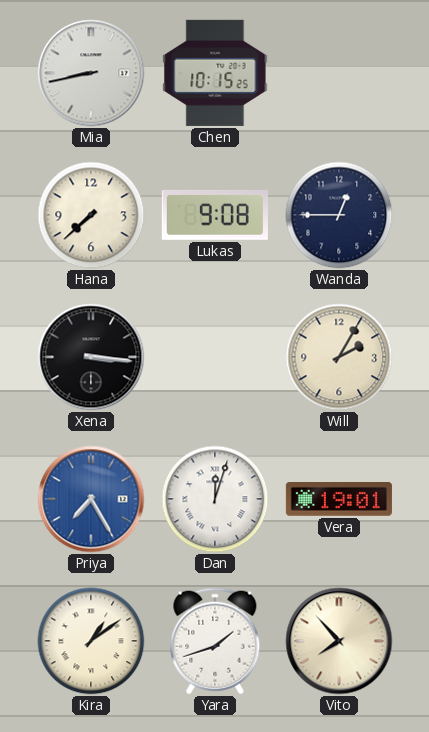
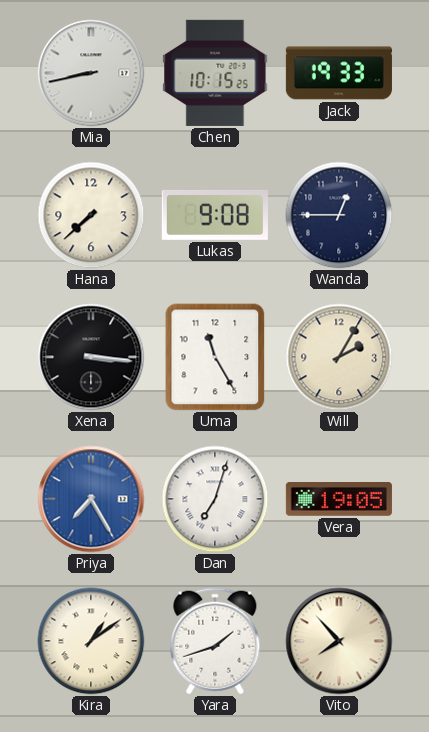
Jack: none -> 19:33
Uma: none -> 11:25
Dan: 12:03 -> 7:03
Vera: 19:01 -> 19:05
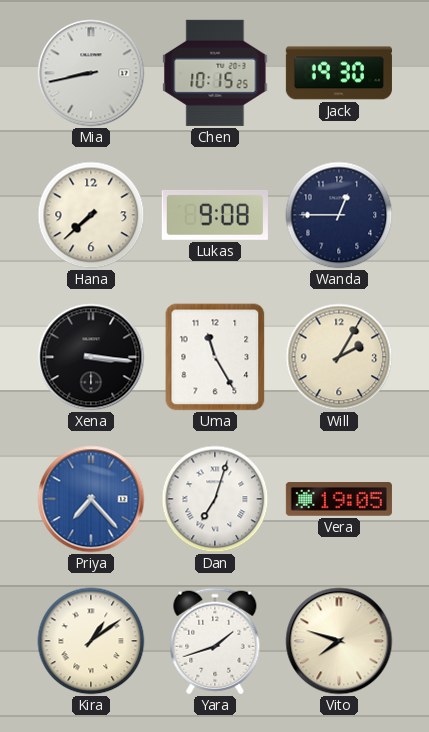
Jack: 19:33 -> 19:30
Priya: 7:25 -> 7:23
Vito: 7:53 -> 7:48
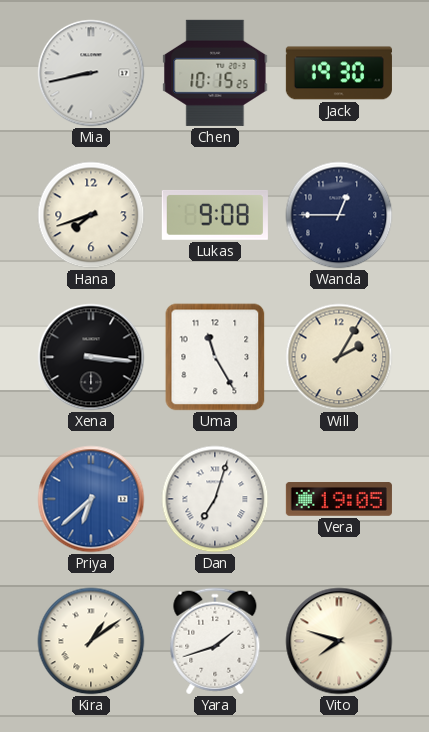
Hana: 7:38 -> 7:42
Priya: 7:23 -> 6:38
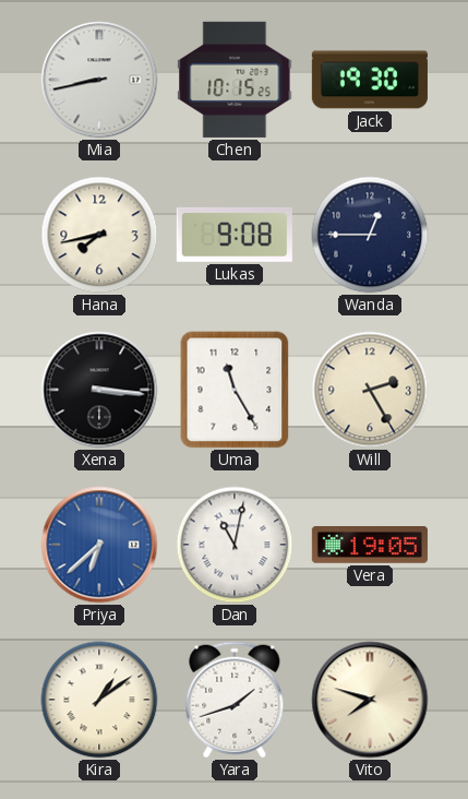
Hana: 7:42 -> 7:43
Will: 2:05 -> 2:25
Dan: 7:03 -> 11:02
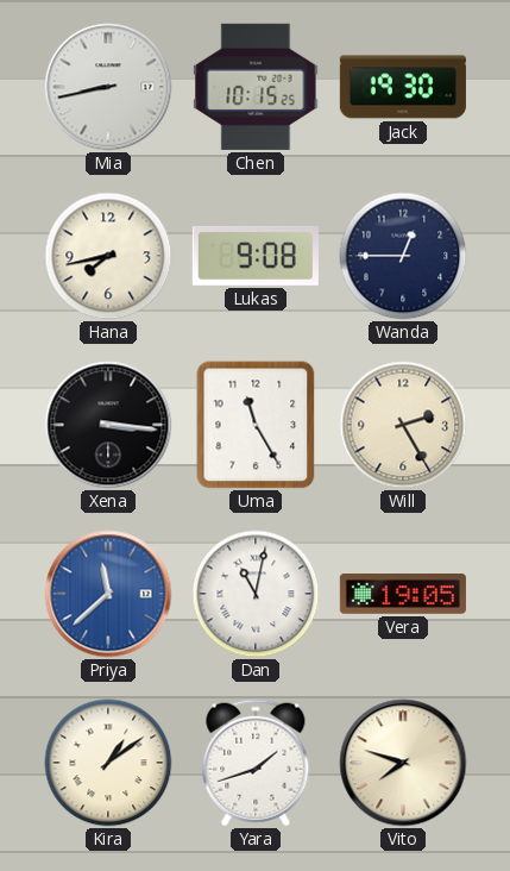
Priya: 6:38 -> 11:38
